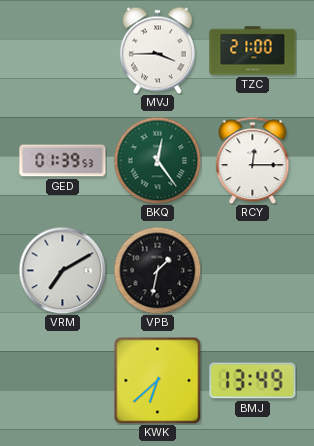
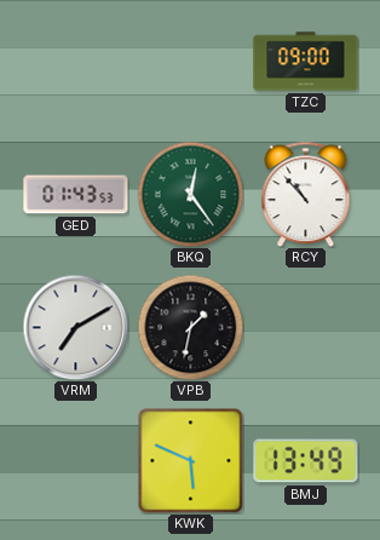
MVJ: 3:45 -> none
TZC: 21:00 -> 09:00
GED: 01:39 -> 01:43
RCY: 12:15 -> 10:53
KWK: 6:38 -> 5:49
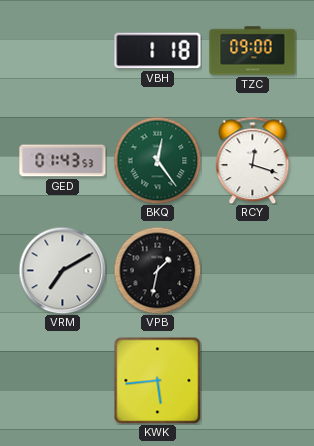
VBH: none -> 1:18
RCY: 10:53 -> 12:18
KWK: 5:49 -> 5:44
BMJ: 13:49 -> none
